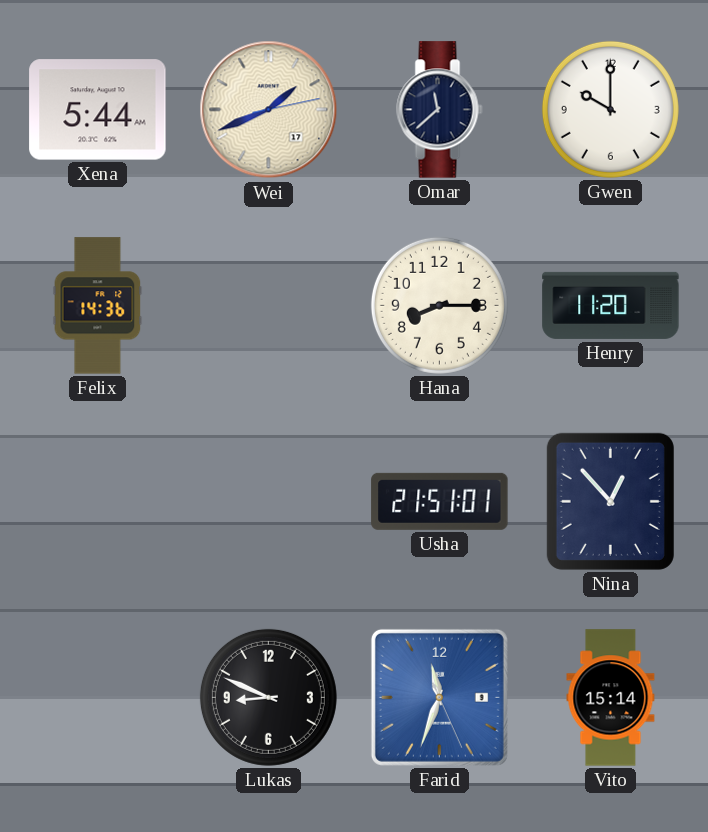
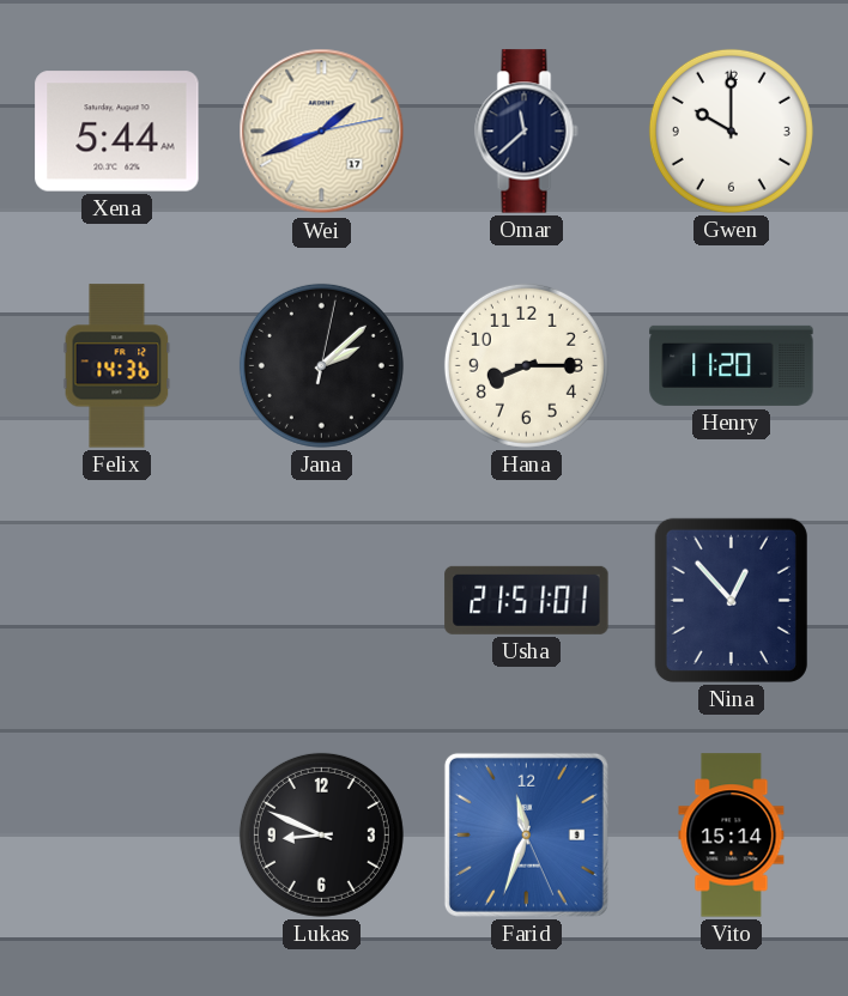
Jana: none -> 2:08
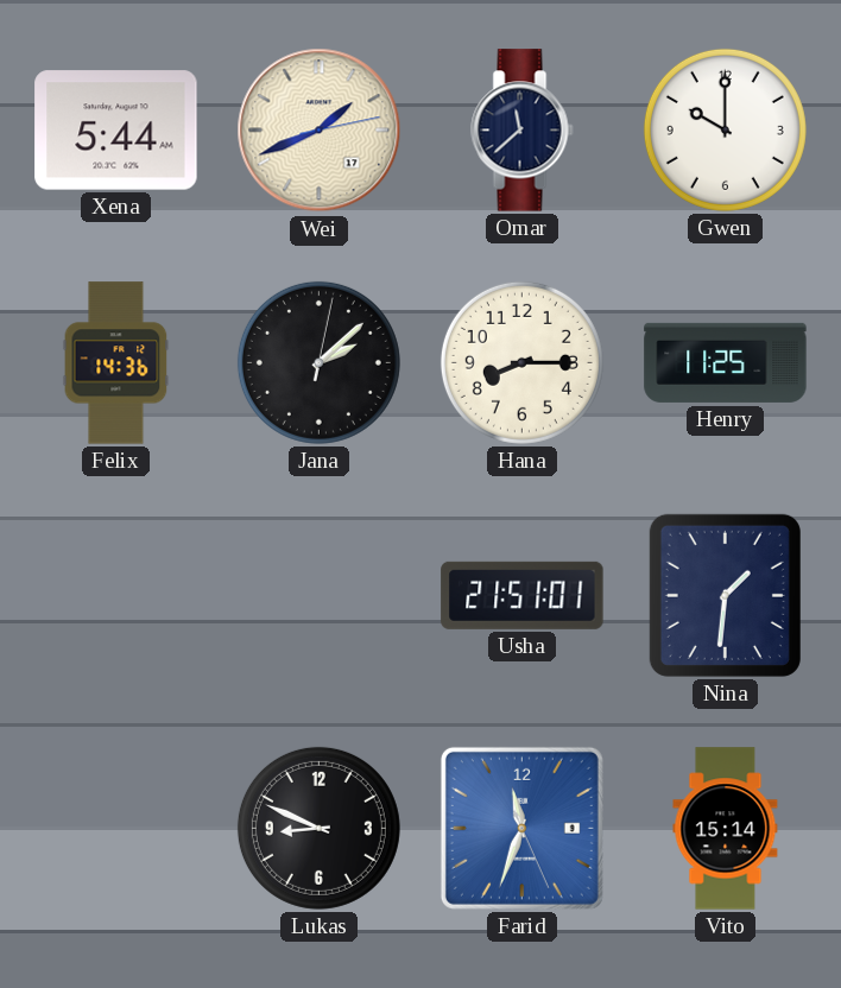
Henry: 11:20 -> 11:25
Nina: 12:53 -> 1:31
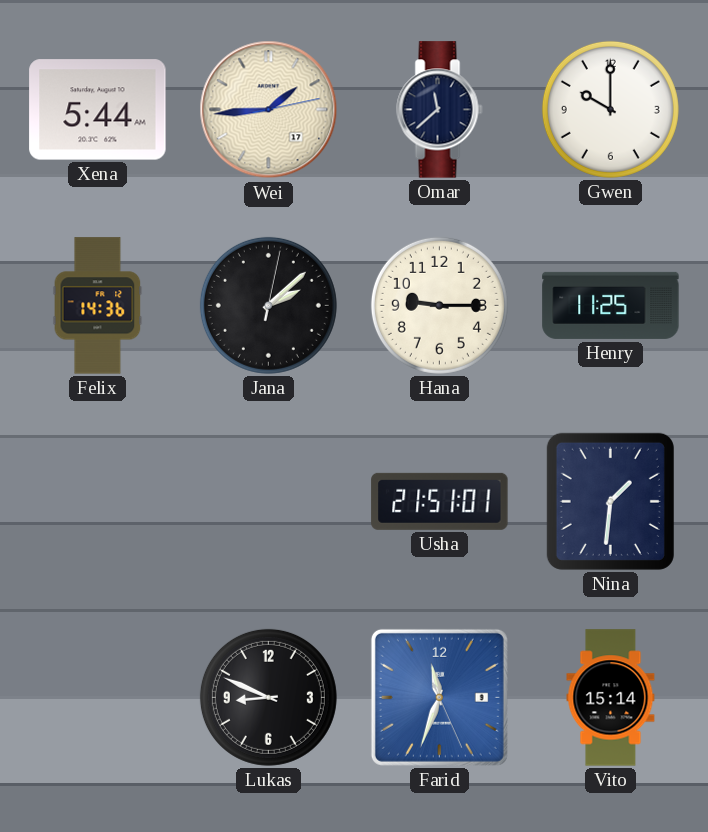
Wei: 1:41 -> 1:44
Hana: 8:15 -> 9:15
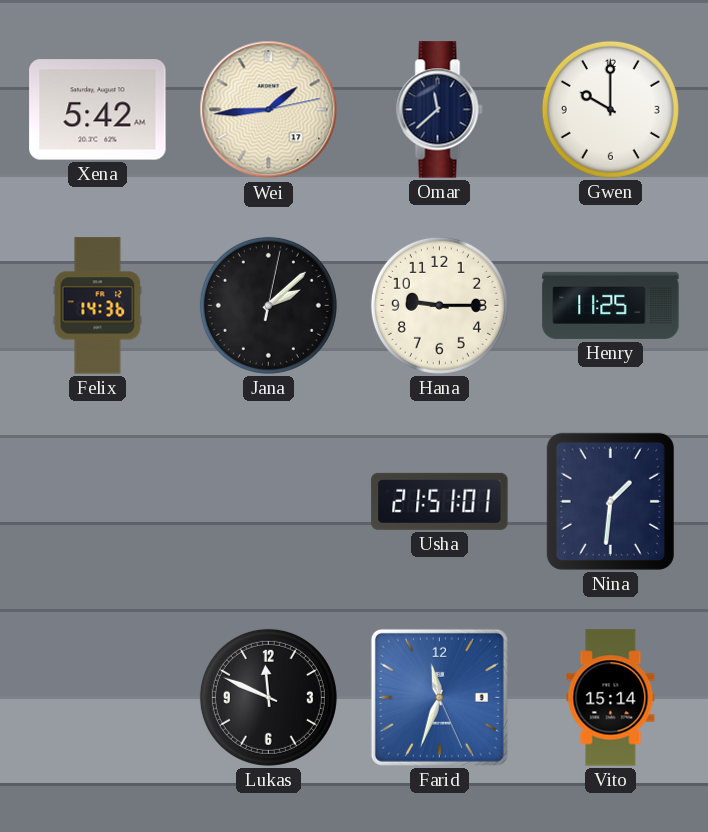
Xena: 5:44 -> 5:42
Lukas: 8:49 -> 11:49
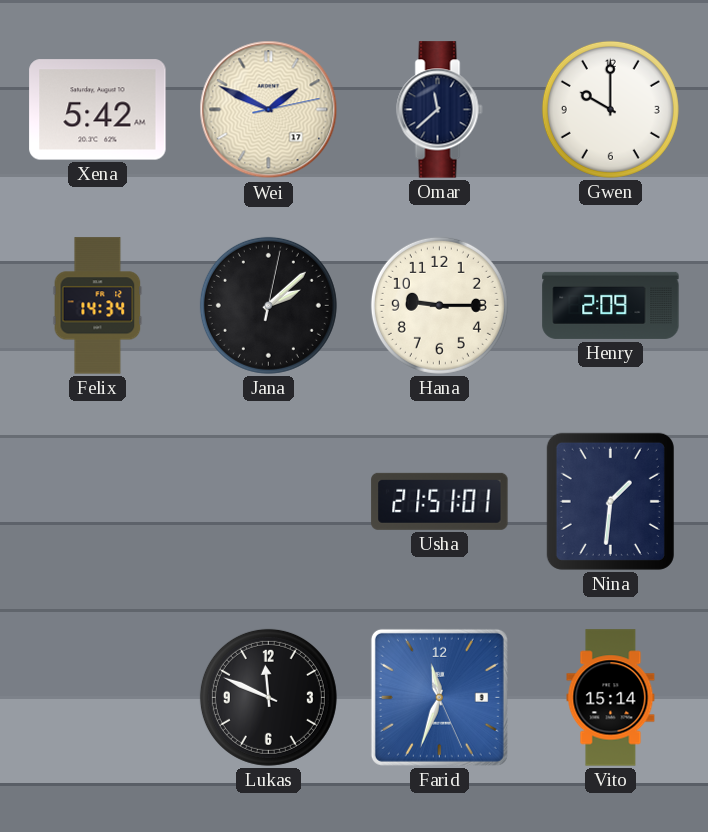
Wei: 1:44 -> 1:49
Felix: 14:36 -> 14:34
Henry: 11:25 -> 2:09
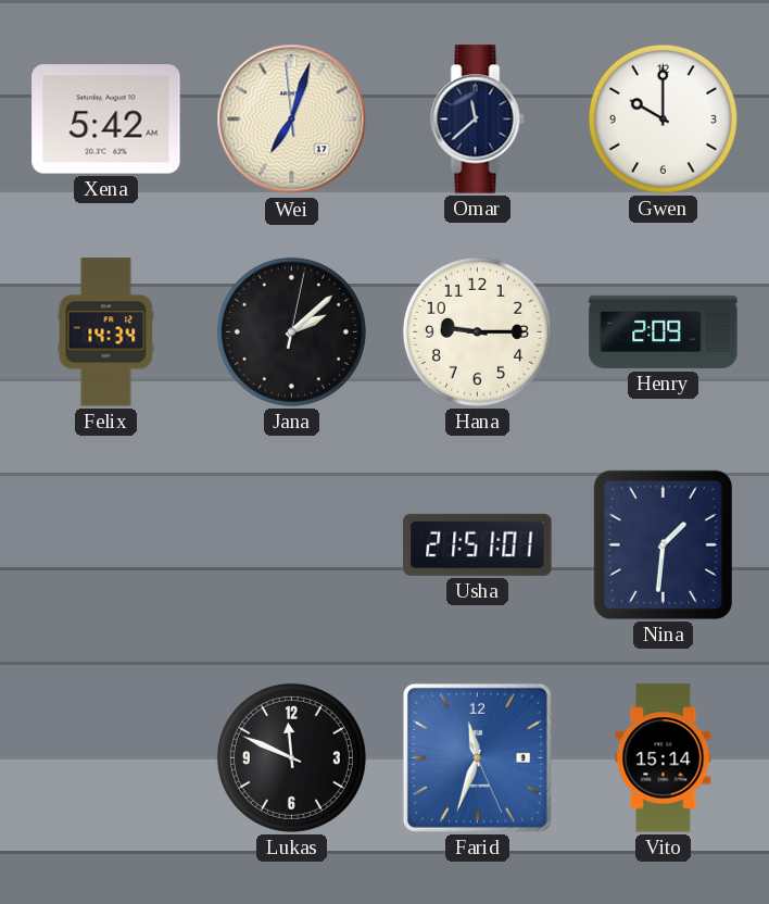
Wei: 1:49 -> 7:02
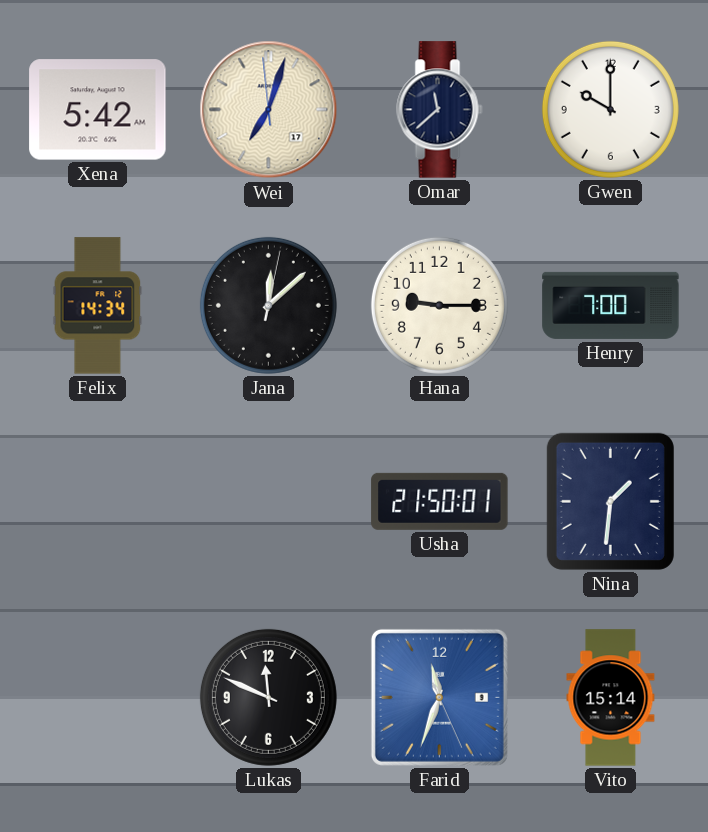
Jana: 2:08 -> 12:08
Henry: 2:09 -> 7:00
Usha: 21:51 -> 21:50
